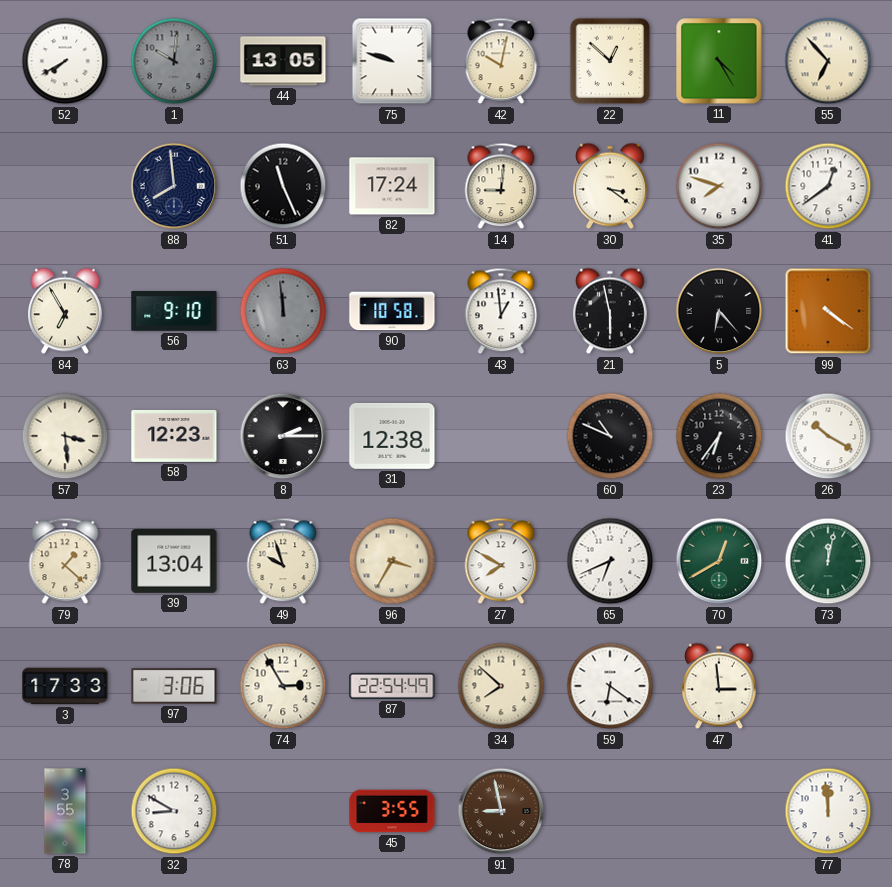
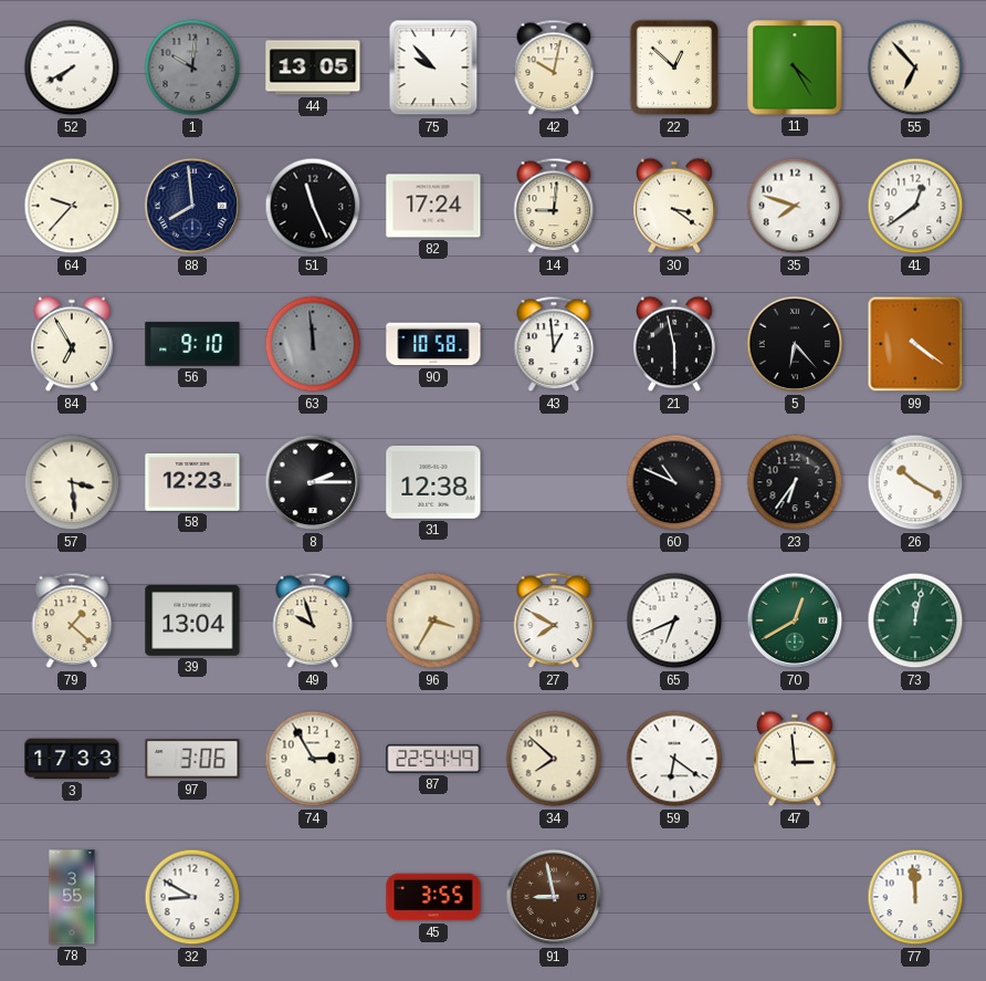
75: 9:48 -> 9:53
64: none -> 9:37
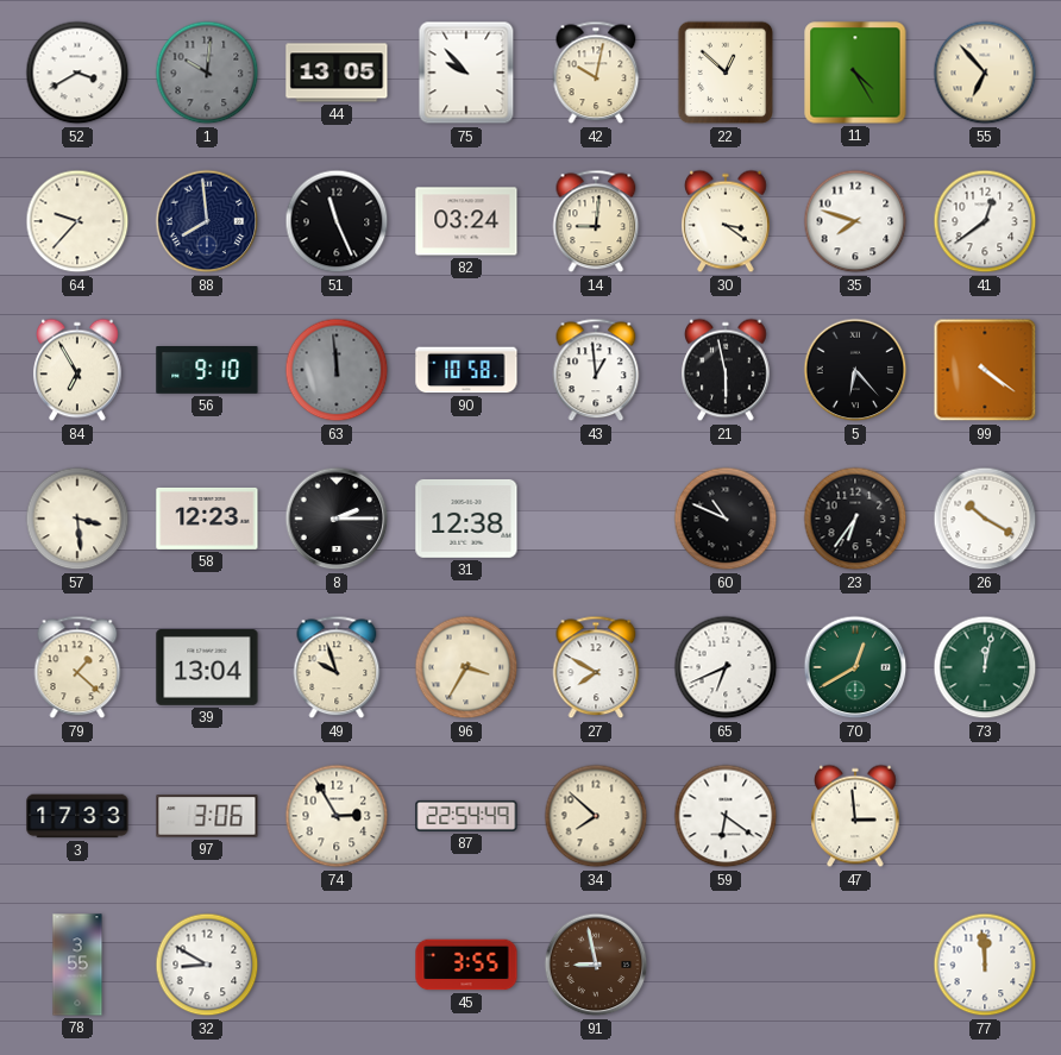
52: 7:40 -> 3:40
82: 17:24 -> 03:24
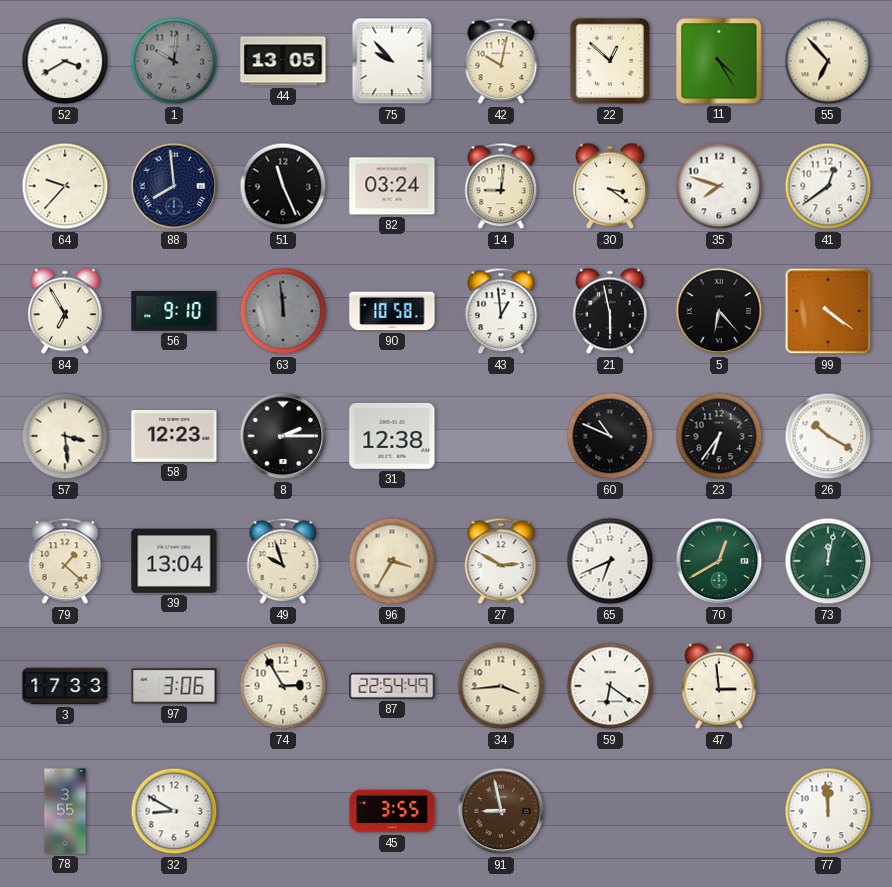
27: 7:50 -> 2:50
34: 7:52 -> 3:44
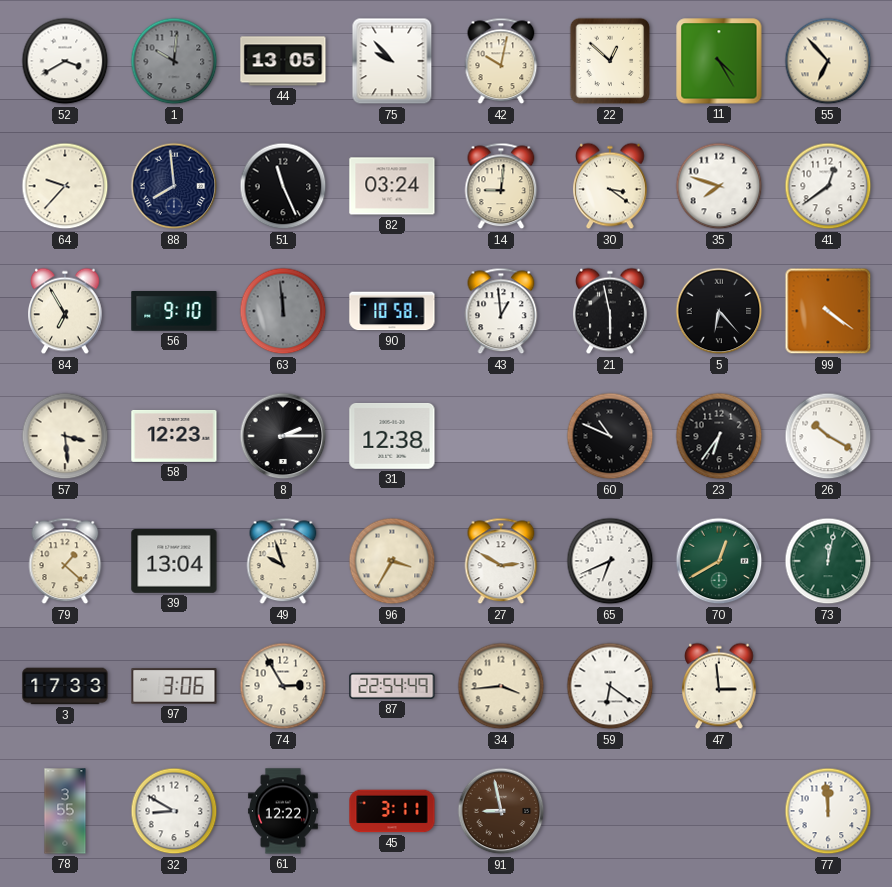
61: none -> 12:22
45: 3:55 -> 3:11
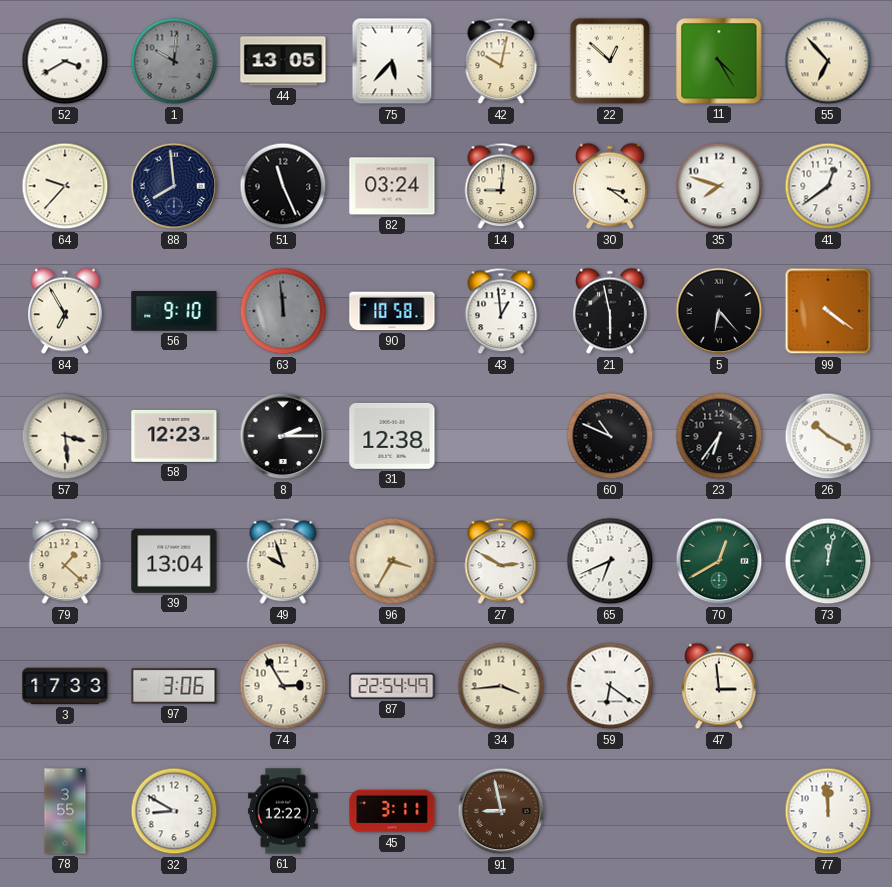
75: 9:53 -> 5:37
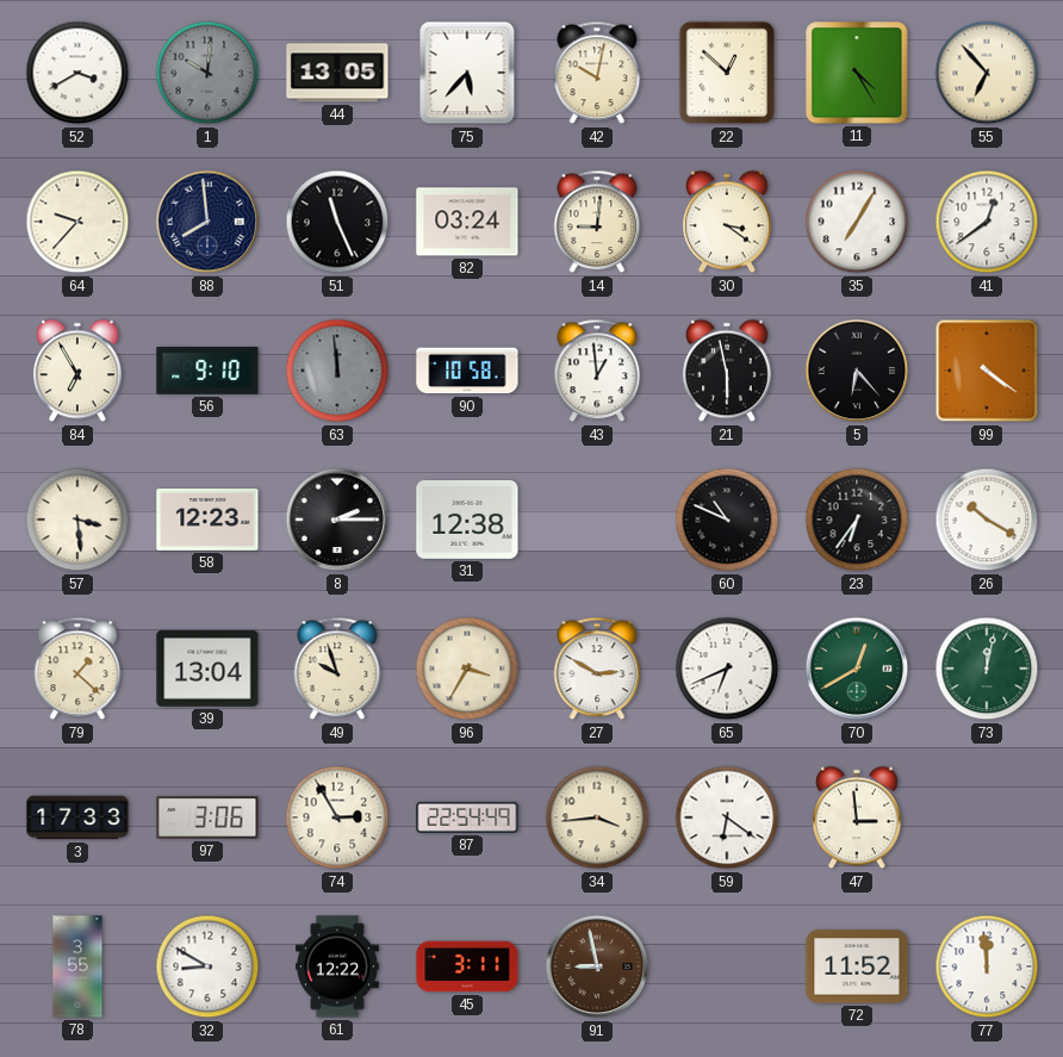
35: 7:48 -> 7:05
72: none -> 11:52
